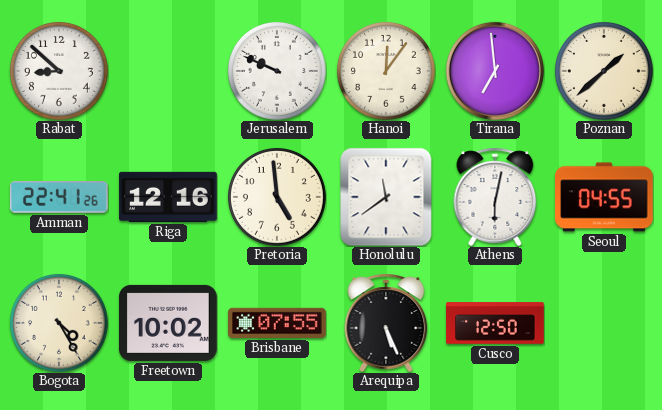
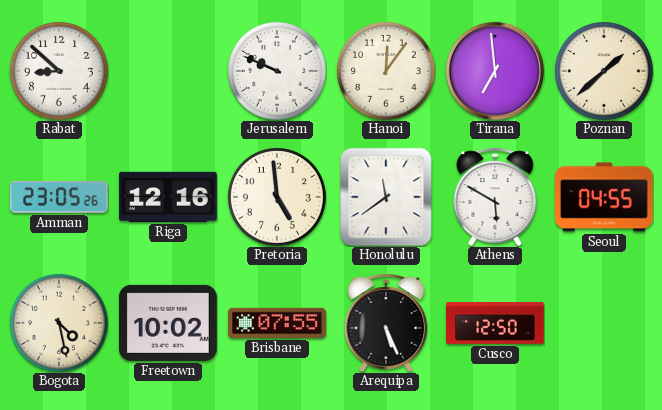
Amman: 22:41 -> 23:05
Athens: 6:02 -> 5:50
Bogota: 4:25 -> 4:28
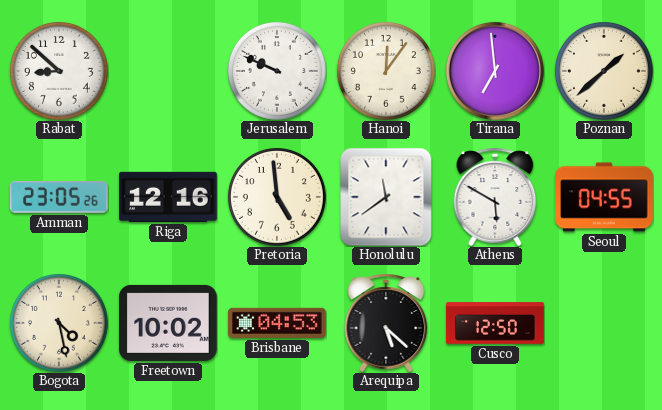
Brisbane: 07:55 -> 04:53
Arequipa: 5:26 -> 5:22
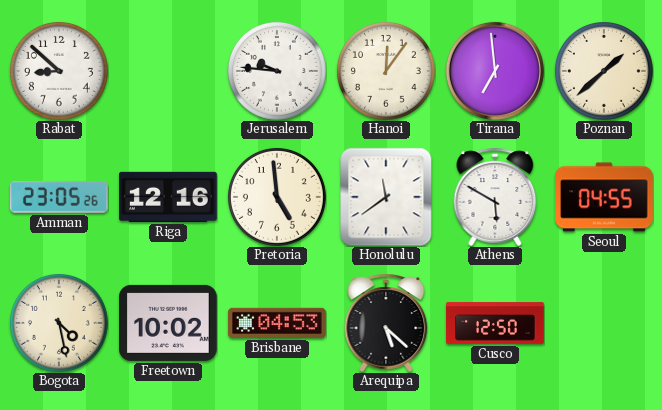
Jerusalem: 9:49 -> 9:46
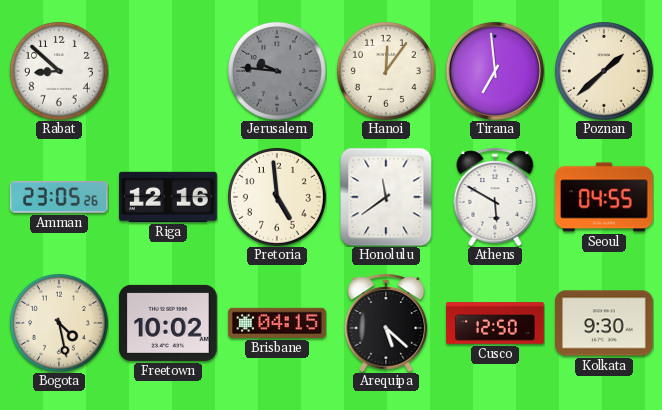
Jerusalem dial: white -> grey
Brisbane: 04:53 -> 04:15
Kolkata: none -> 9:30
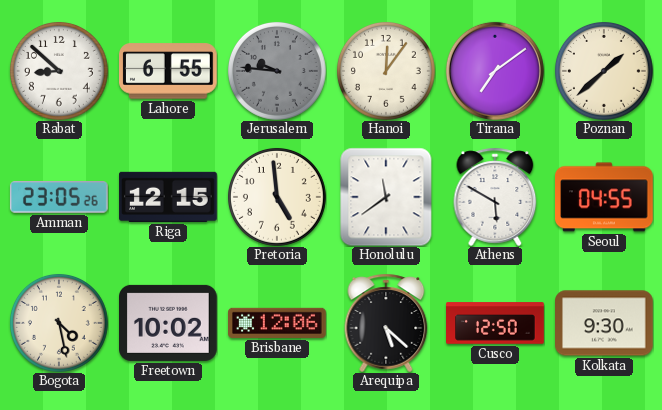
Lahore: none -> 6:55
Tirana: 6:59 -> 7:09
Riga: 12:16 -> 12:15
Brisbane: 04:15 -> 12:06
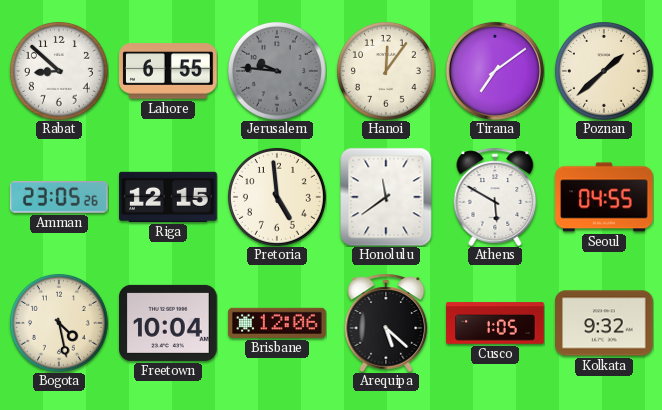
Freetown: 10:02 -> 10:04
Cusco: 12:50 -> 1:05
Kolkata: 9:30 -> 9:32
